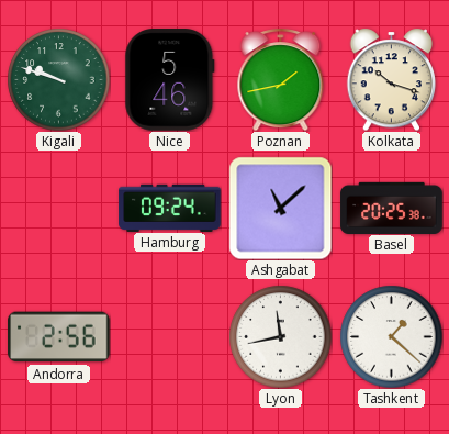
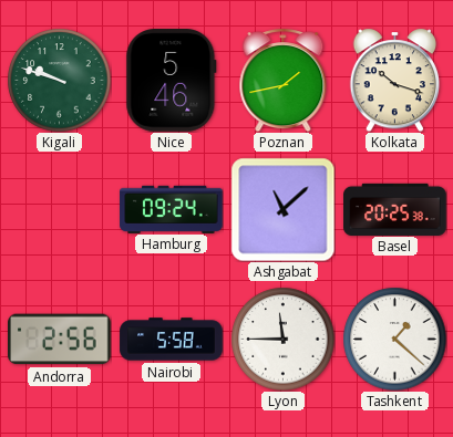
Nairobi: none -> 5:58
Lyon: 11:43 -> 11:45
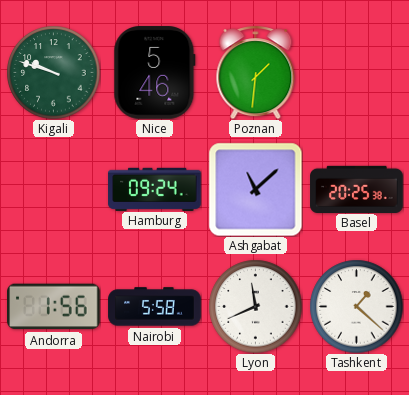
Poznan: 1:43 -> 1:31
Kolkata: 10:18 -> none
Andorra: 2:56 -> 1:56
Lyon: 11:45 -> 11:41
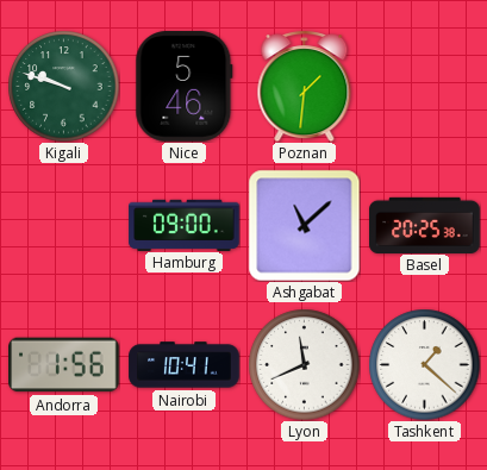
Hamburg: 09:24 -> 09:00
Nairobi: 5:58 -> 10:41
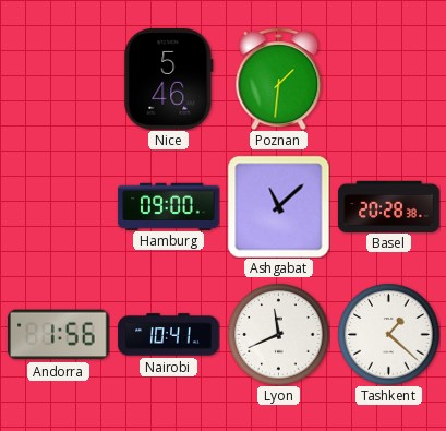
Kigali: 9:48 -> none
Basel: 20:25 -> 20:28
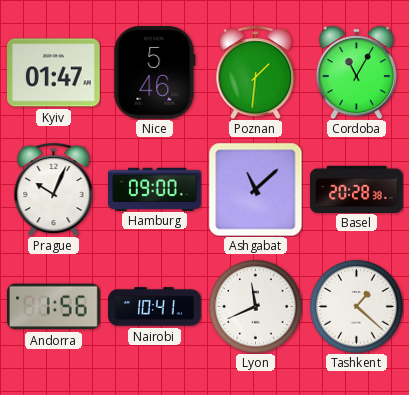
Kyiv: none -> 01:47
Cordoba: none -> 11:05
Prague: none -> 10:04
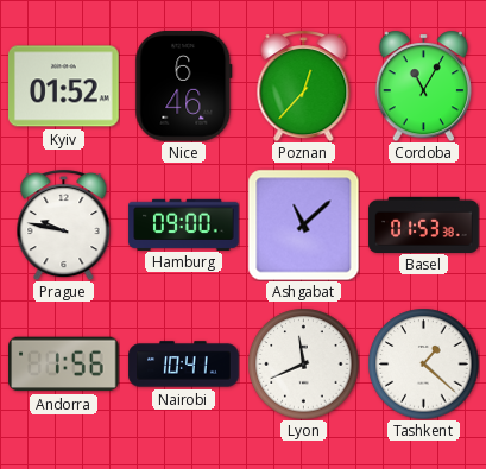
Kyiv: 01:47 -> 01:52
Nice: 5:46 -> 6:46
Poznan: 1:31 -> 12:37
Prague: 10:04 -> 9:47
Basel: 20:28 -> 01:53
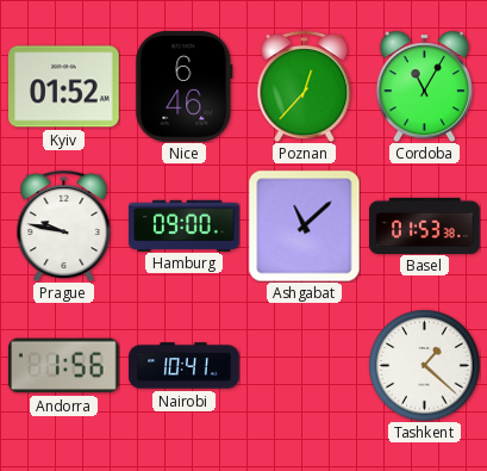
Lyon: 11:41 -> none
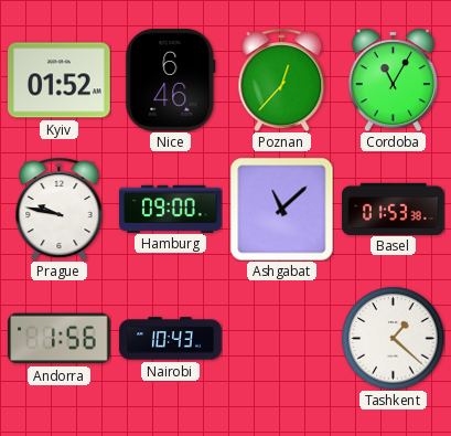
Nairobi: 10:41 -> 10:43
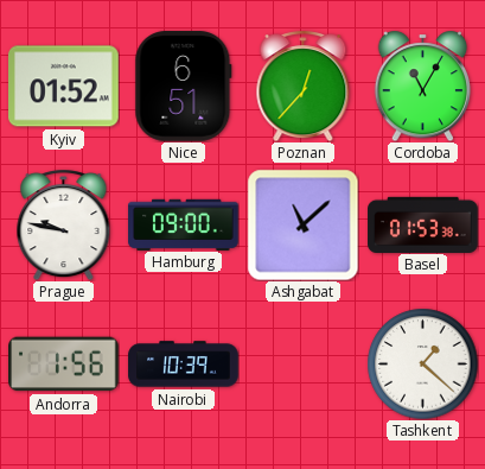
Nice: 6:46 -> 6:51
Nairobi: 10:43 -> 10:39
